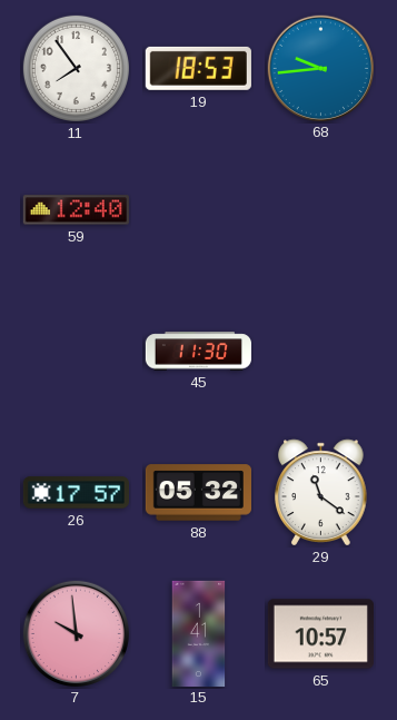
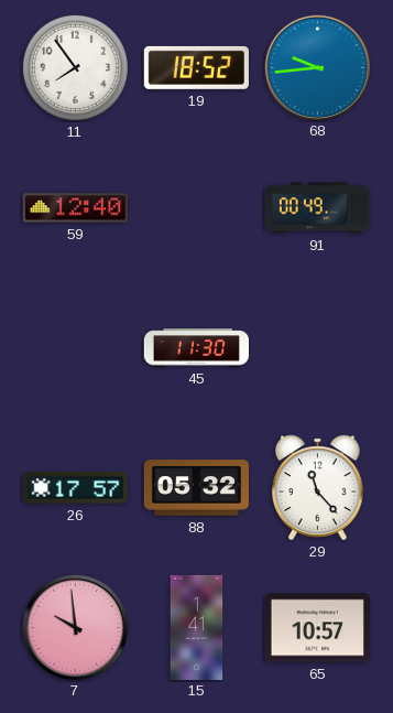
19: 18:53 -> 18:52
91: none -> 00:49
29: 11:21 -> 11:23
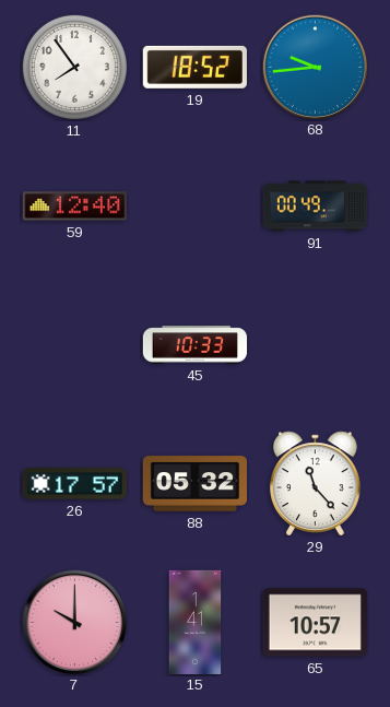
45: 11:30 -> 10:33
7: 9:59 -> 10:00
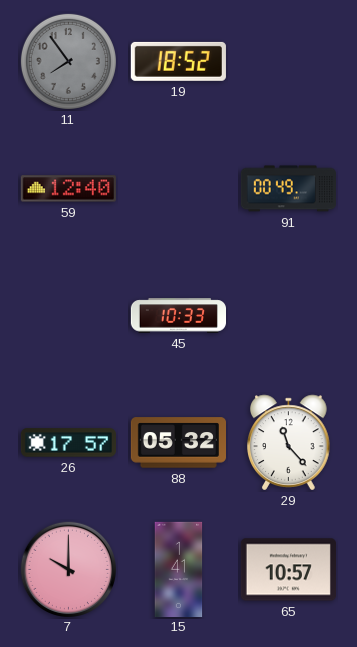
11 dial: white -> grey
68: 9:44 -> none
